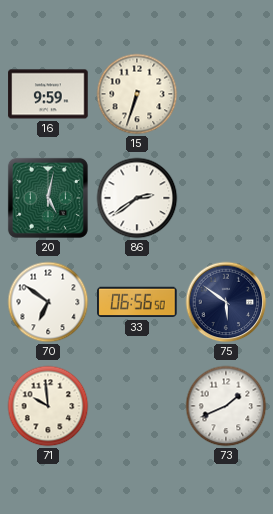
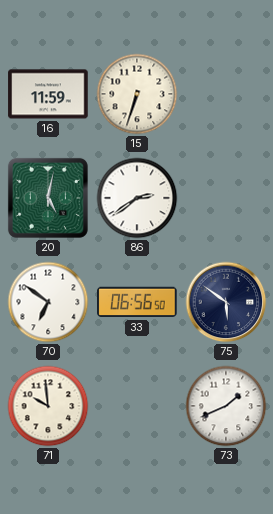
16: 9:59 -> 11:59
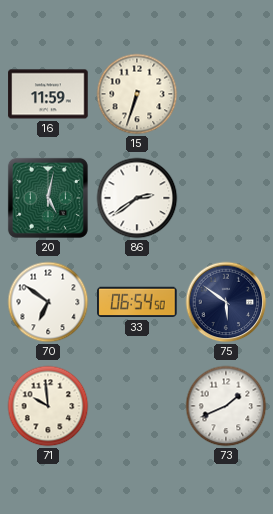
33: 06:56 -> 06:54
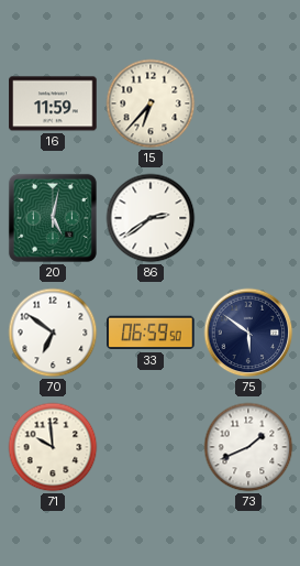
15: 6:33 -> 6:37
33: 06:54 -> 06:59
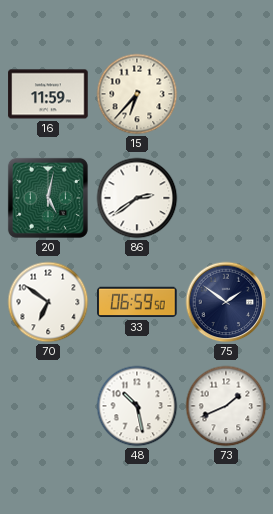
75: 5:51 -> 1:51
71: 9:59 -> none
48: none -> 10:28
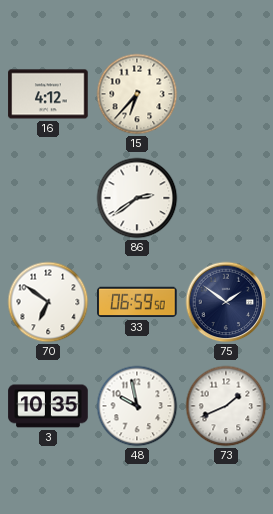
16: 11:59 -> 4:12
20: 5:02 -> none
3: none -> 10:35
48: 10:28 -> 9:58
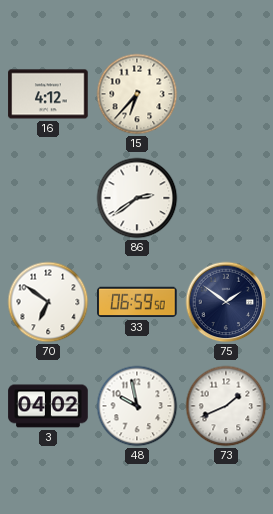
3: 10:35 -> 04:02
